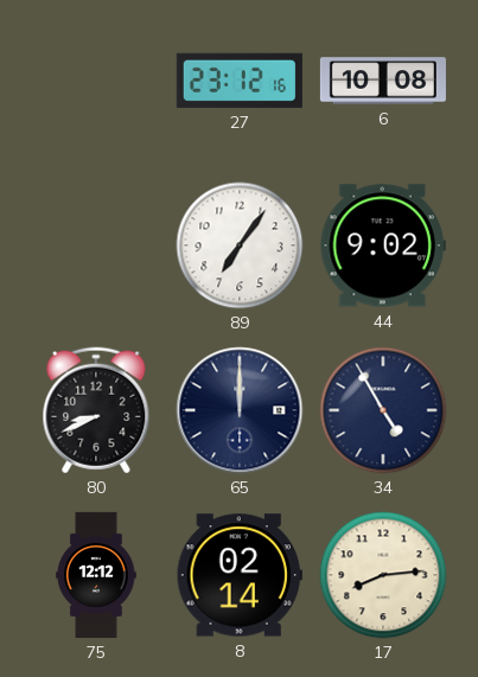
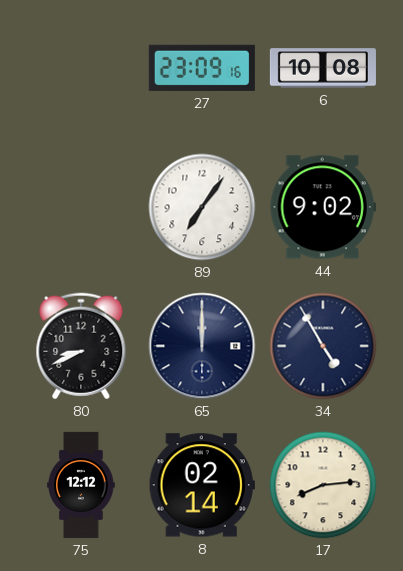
27: 23:12 -> 23:09
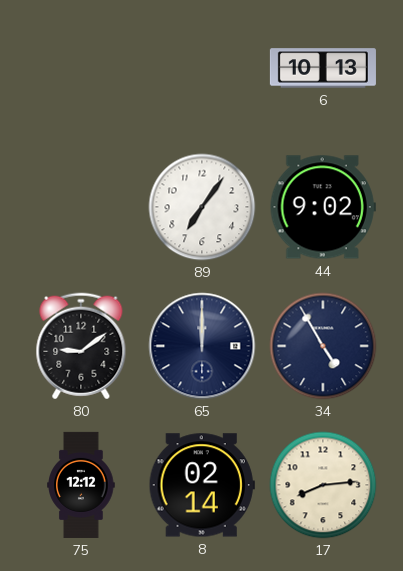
27: 23:09 -> none
6: 10:08 -> 10:13
80: 8:41 -> 9:09
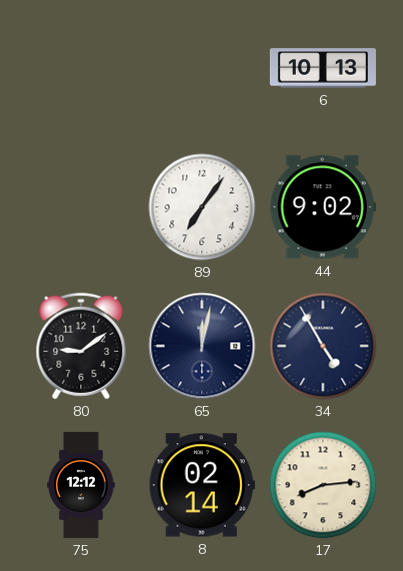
65: 12:00 -> 12:02
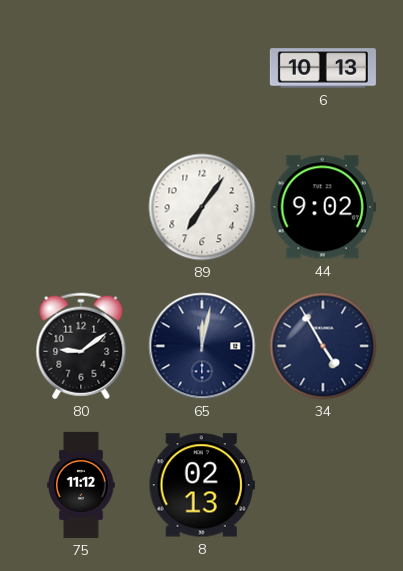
75: 12:12 -> 11:12
8: 02:14 -> 02:13
17: 8:14 -> none
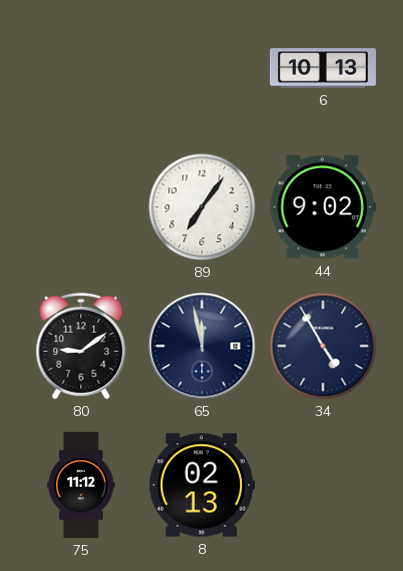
65: 12:02 -> 11:58
